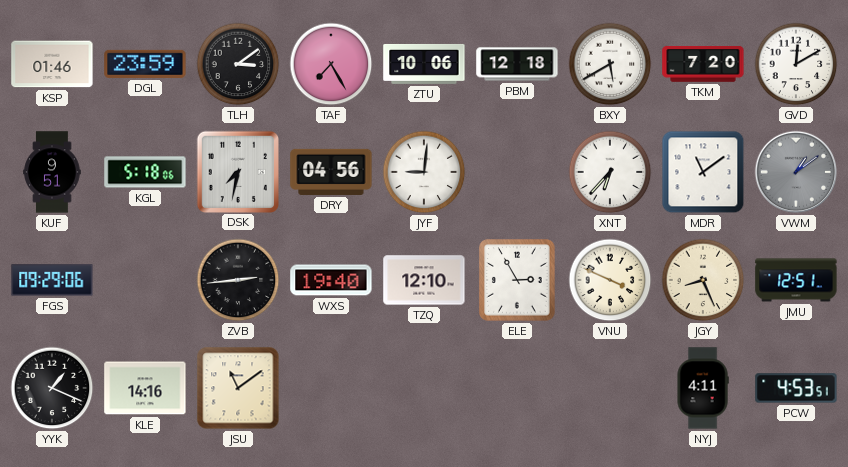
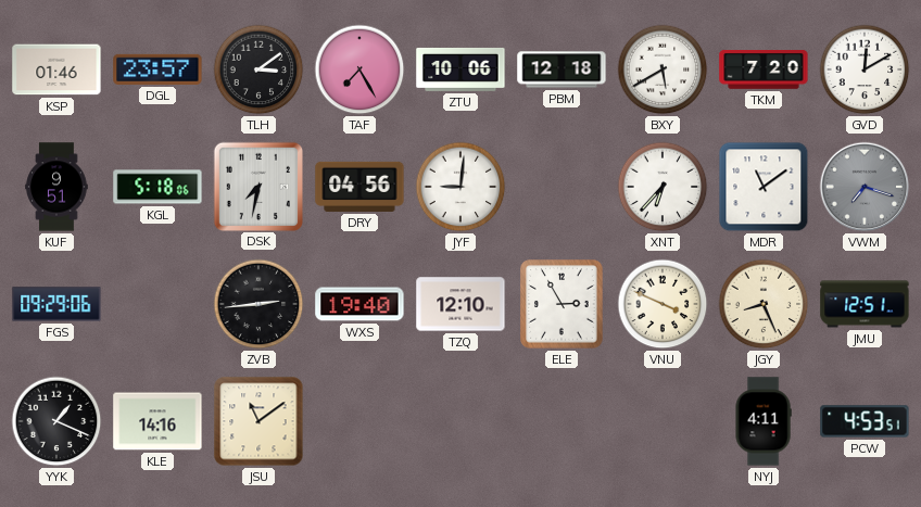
DGL: 23:59 -> 23:57
VWM: 1:09 -> 7:18
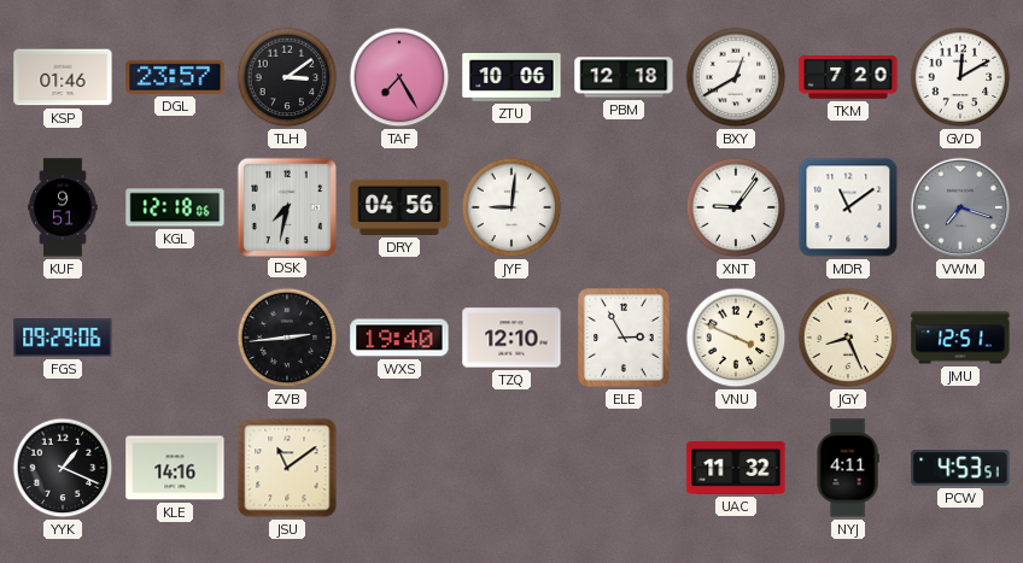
BXY: 5:40 -> 12:40
KGL: 5:18 -> 12:18
XNT: 6:37 -> 9:06
UAC: none -> 11:32
